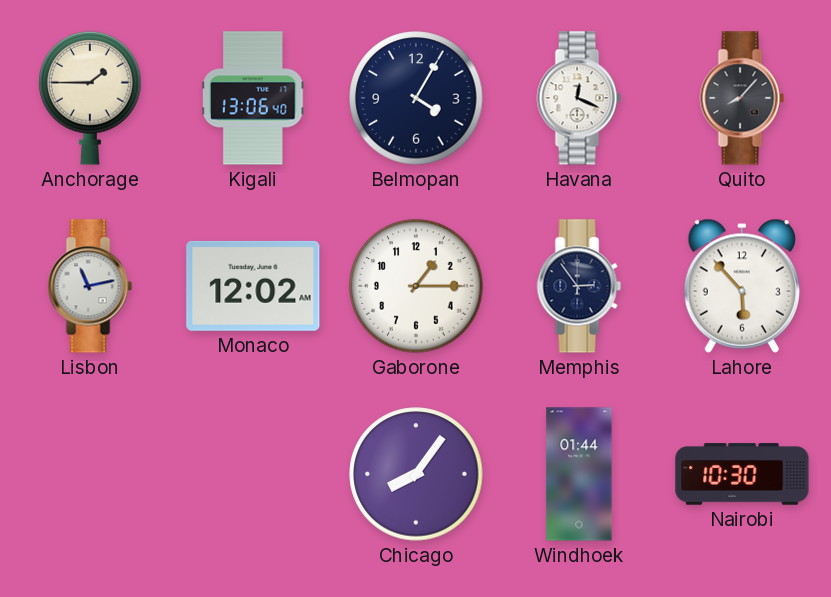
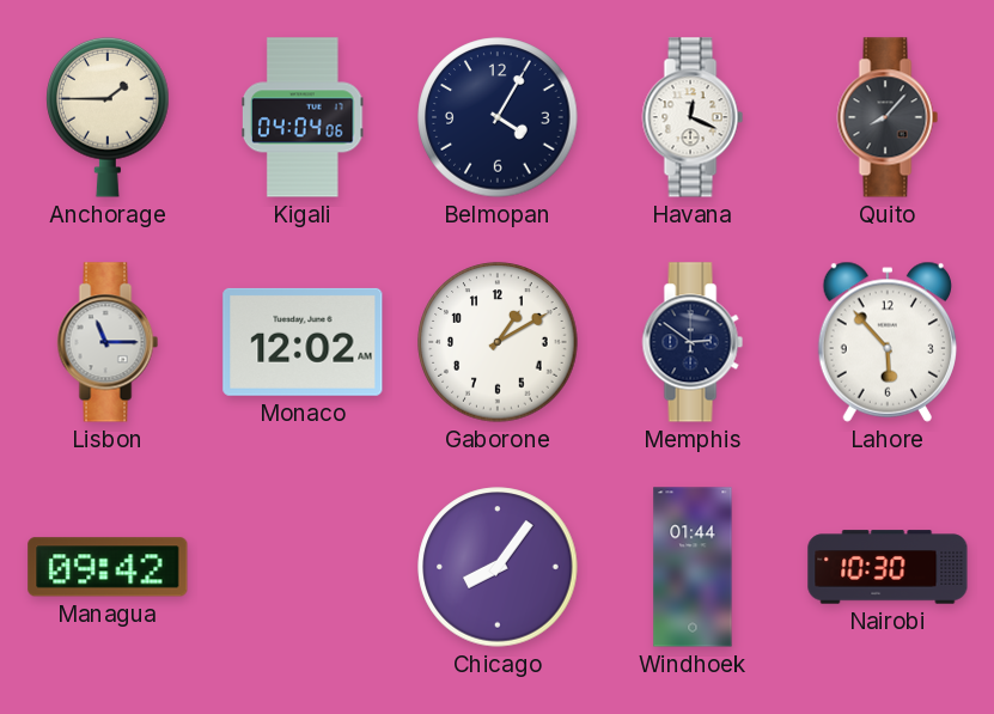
Kigali: 13:06 -> 04:04
Lisbon: 11:13 -> 11:15
Gaborone: 1:15 -> 1:10
Memphis: 2:54 -> 2:51
Managua: none -> 09:42
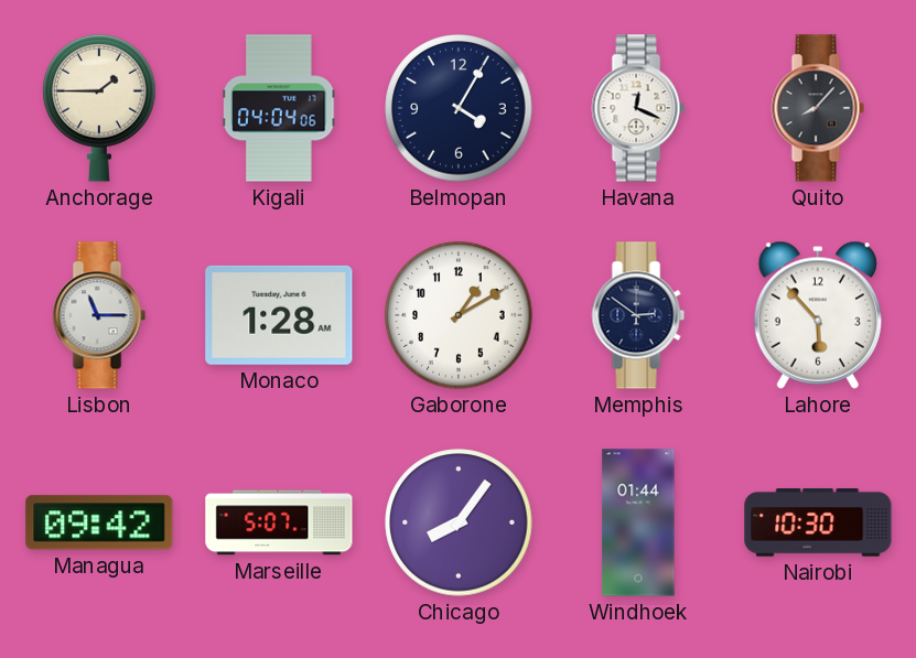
Monaco: 12:02 -> 1:28
Marseille: none -> 5:07
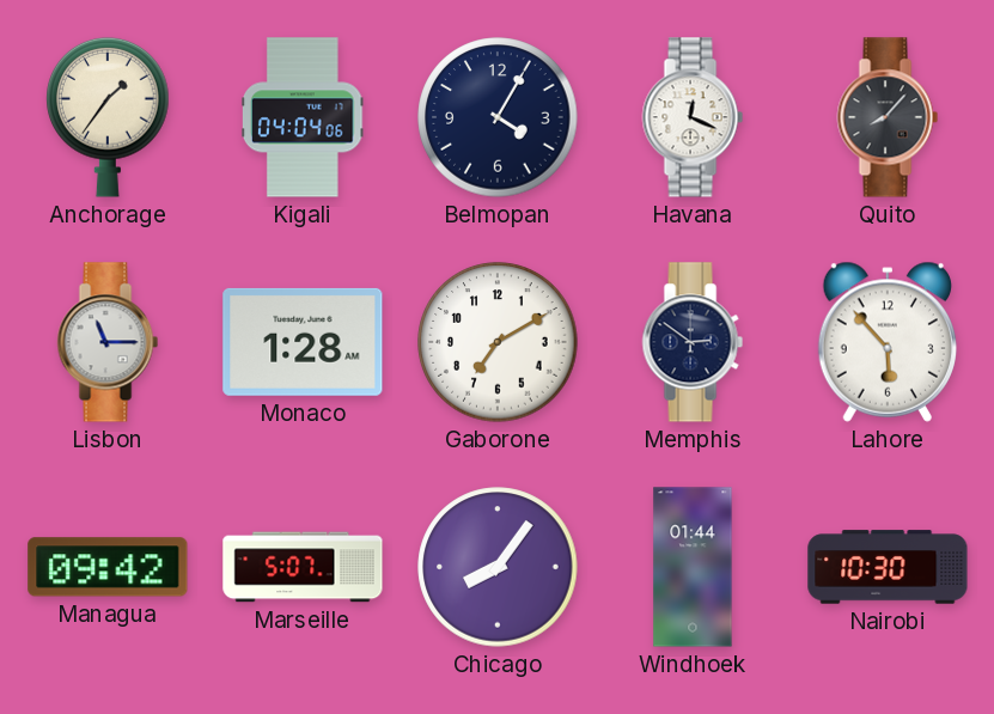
Anchorage: 1:45 -> 1:36
Gaborone: 1:10 -> 7:10
